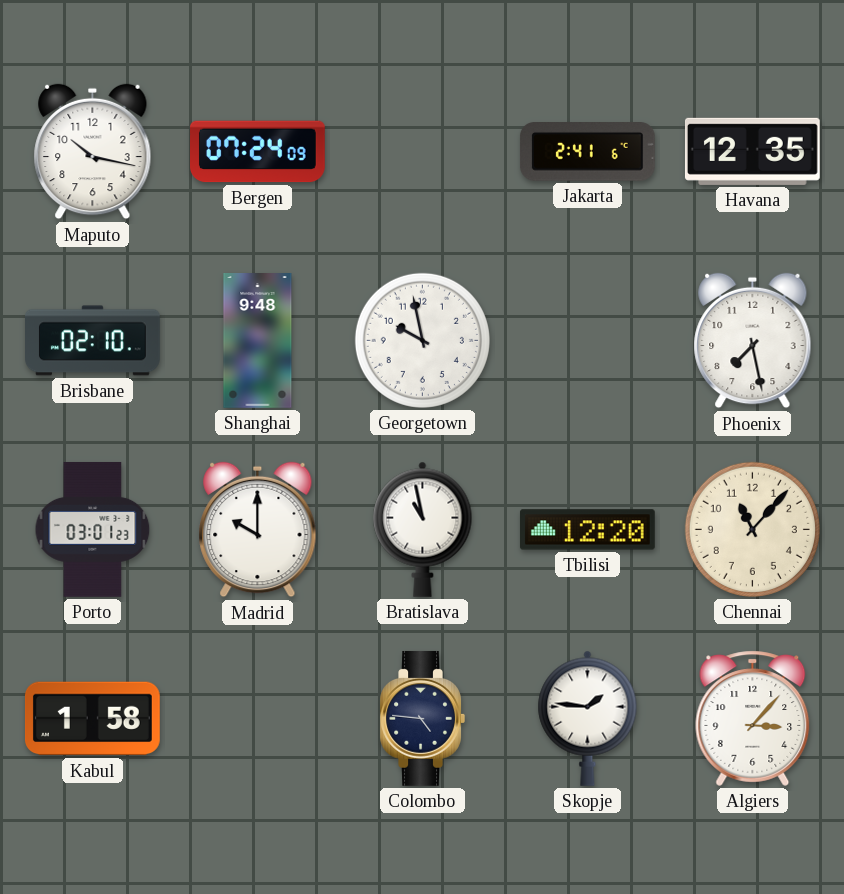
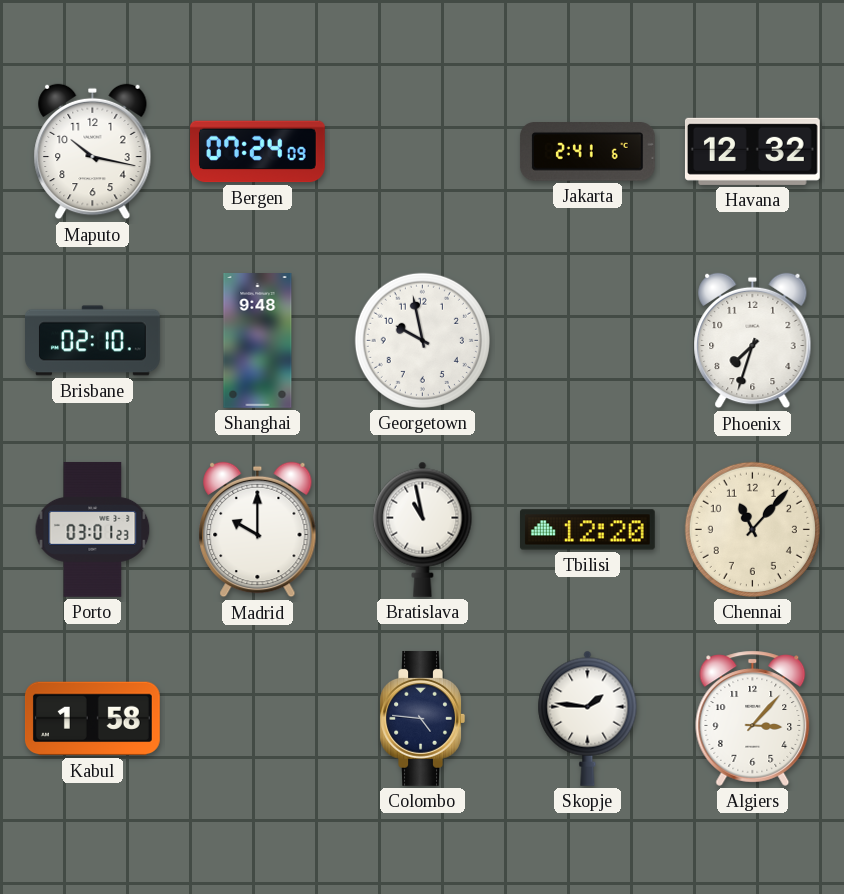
Havana: 12:35 -> 12:32
Phoenix: 7:28 -> 7:33
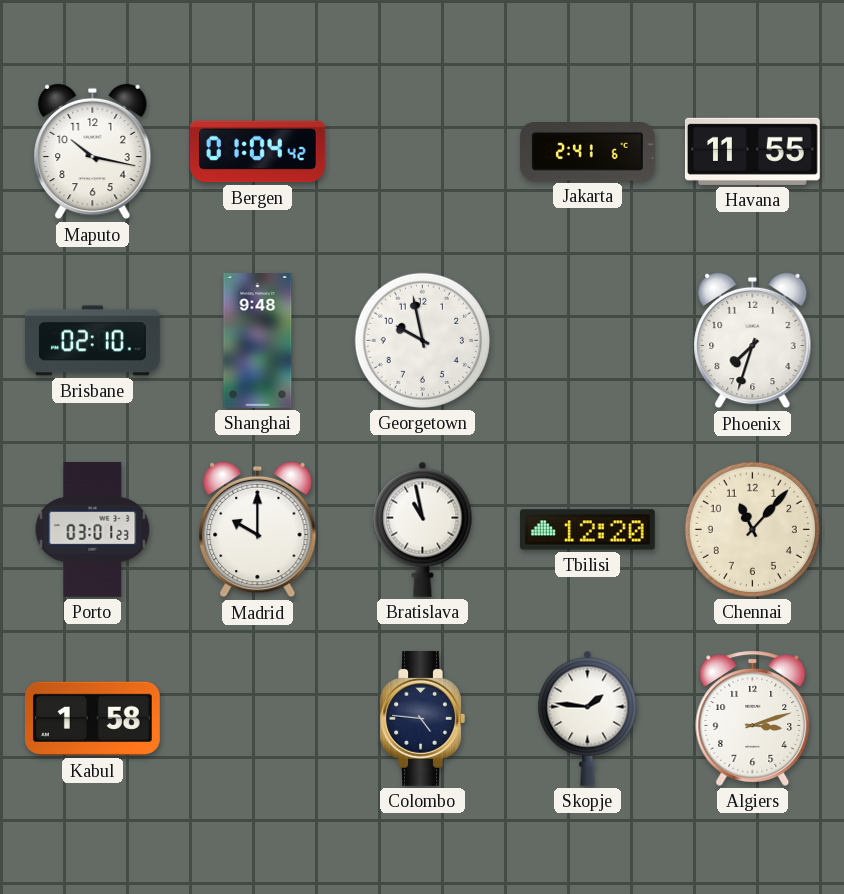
Bergen: 07:24 -> 01:04
Havana: 12:32 -> 11:55
Algiers: 3:07 -> 3:12
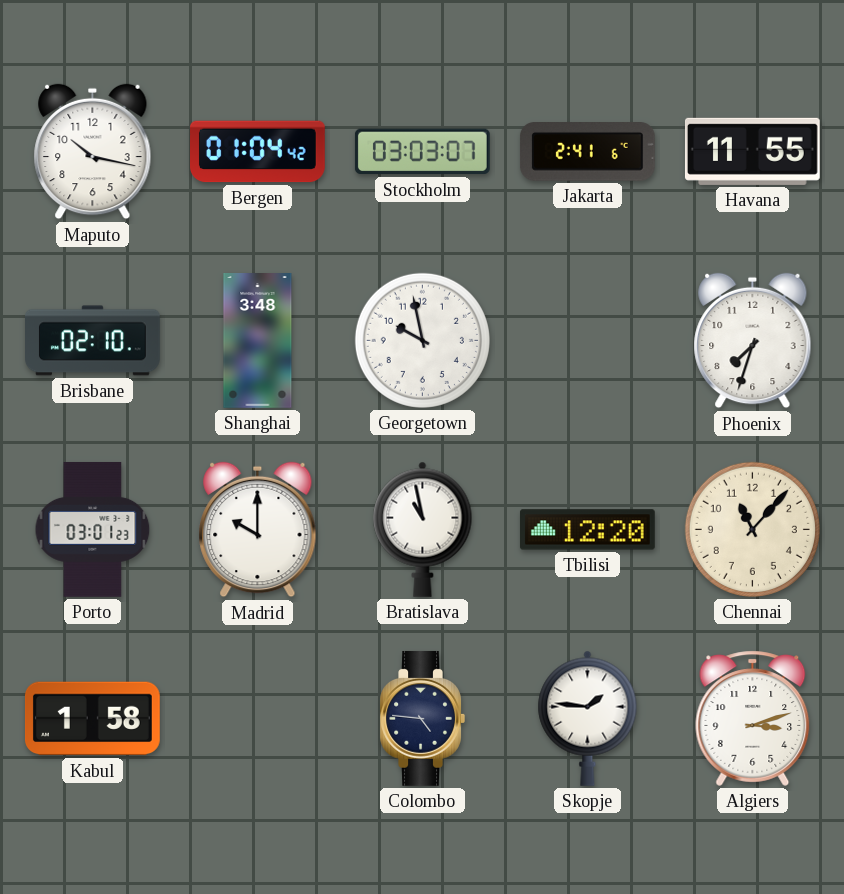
Stockholm: none -> 03:03
Shanghai: 9:48 -> 3:48
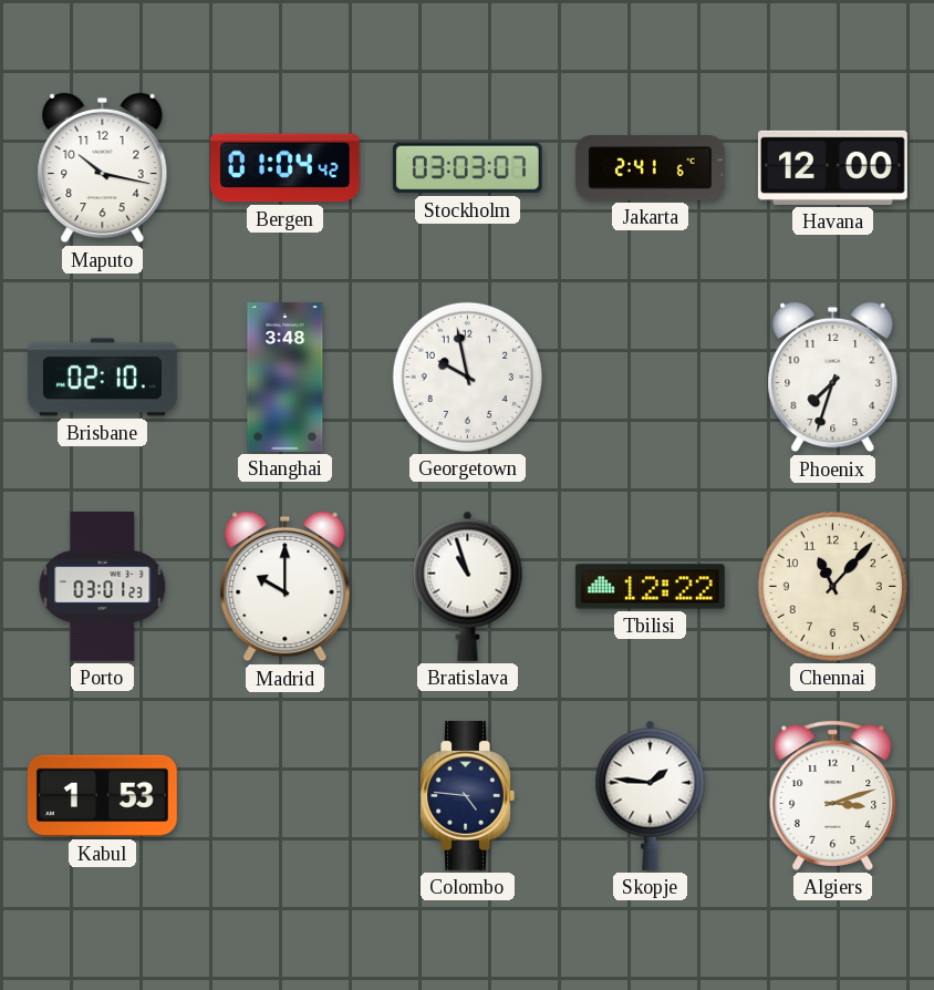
Havana: 11:55 -> 12:00
Bratislava: 10:58 -> 10:57
Tbilisi: 12:20 -> 12:22
Kabul: 1:58 -> 1:53
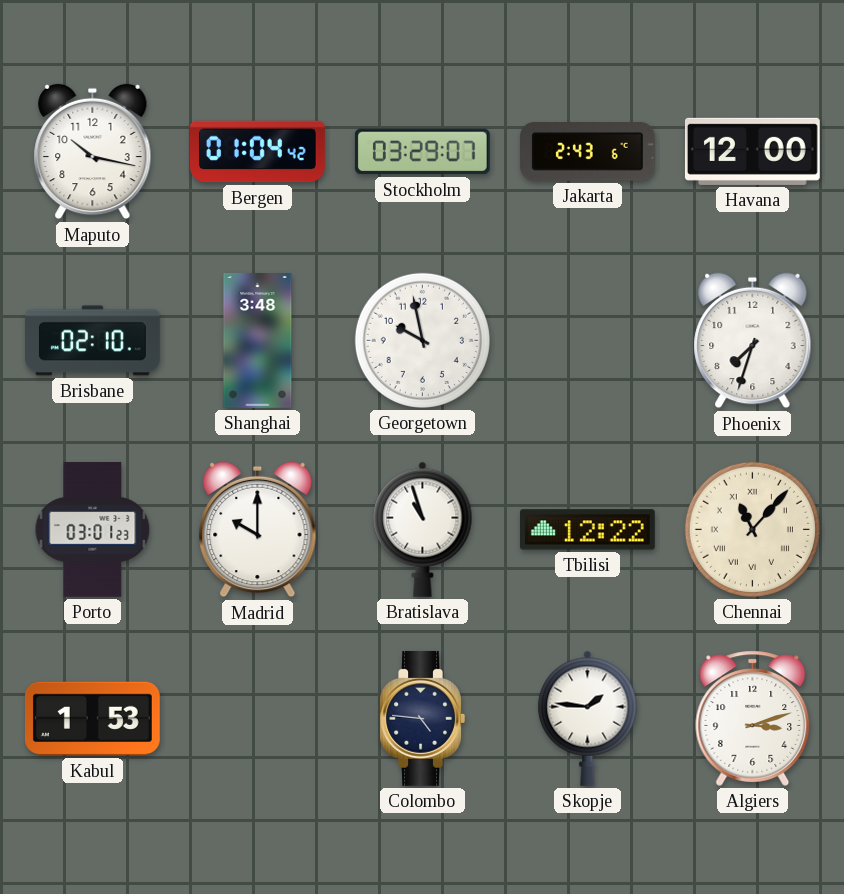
Stockholm: 03:03 -> 03:29
Jakarta: 2:41 -> 2:43
Chennai numerals: Arabic -> Roman
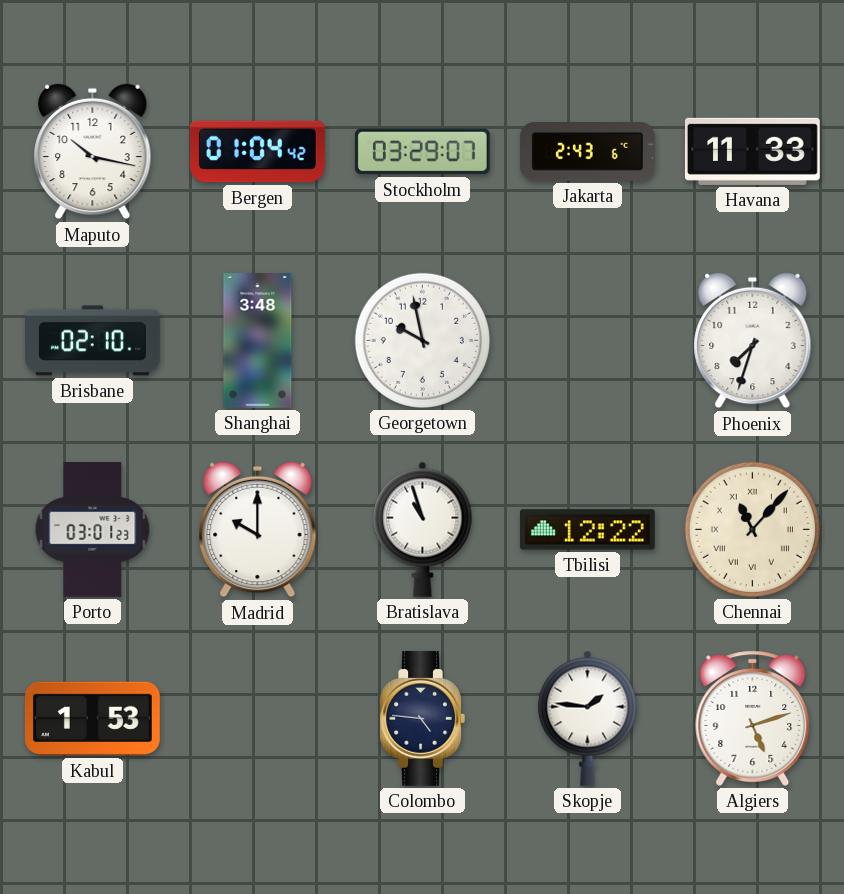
Havana: 12:00 -> 11:33
Algiers: 3:12 -> 5:12
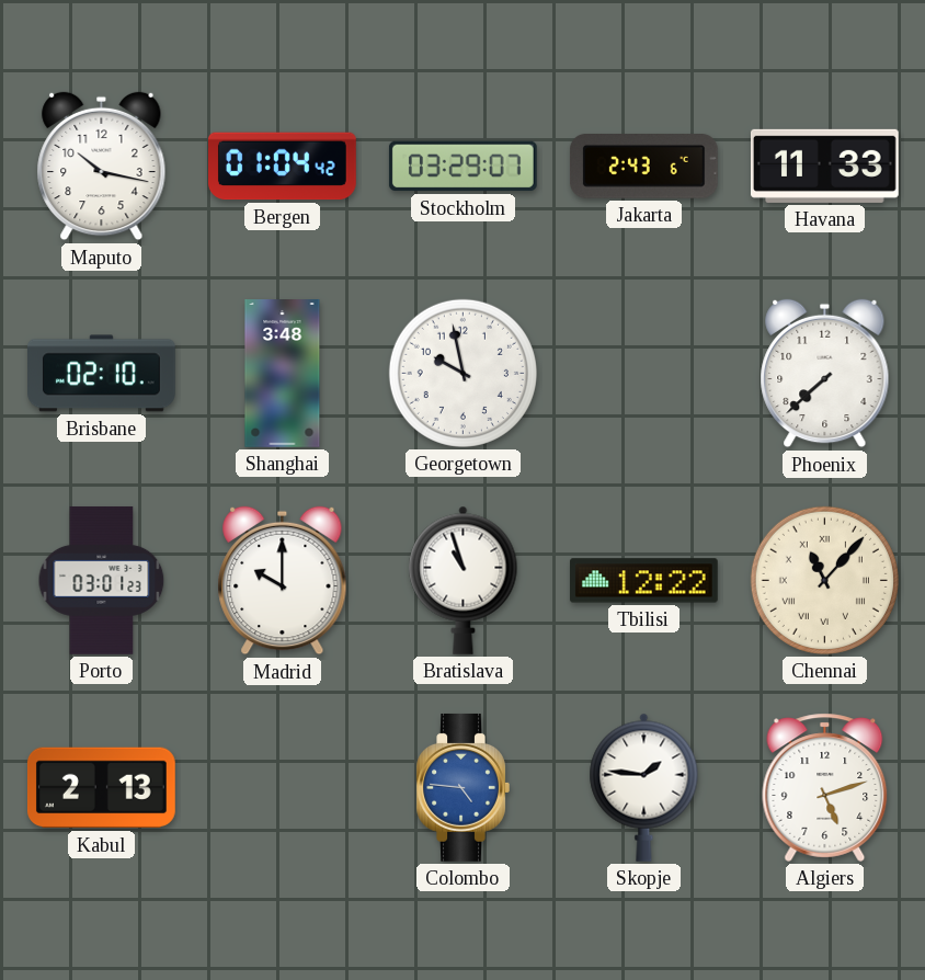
Phoenix: 7:33 -> 7:38
Kabul: 1:53 -> 2:13
Colombo dial: navy -> blue
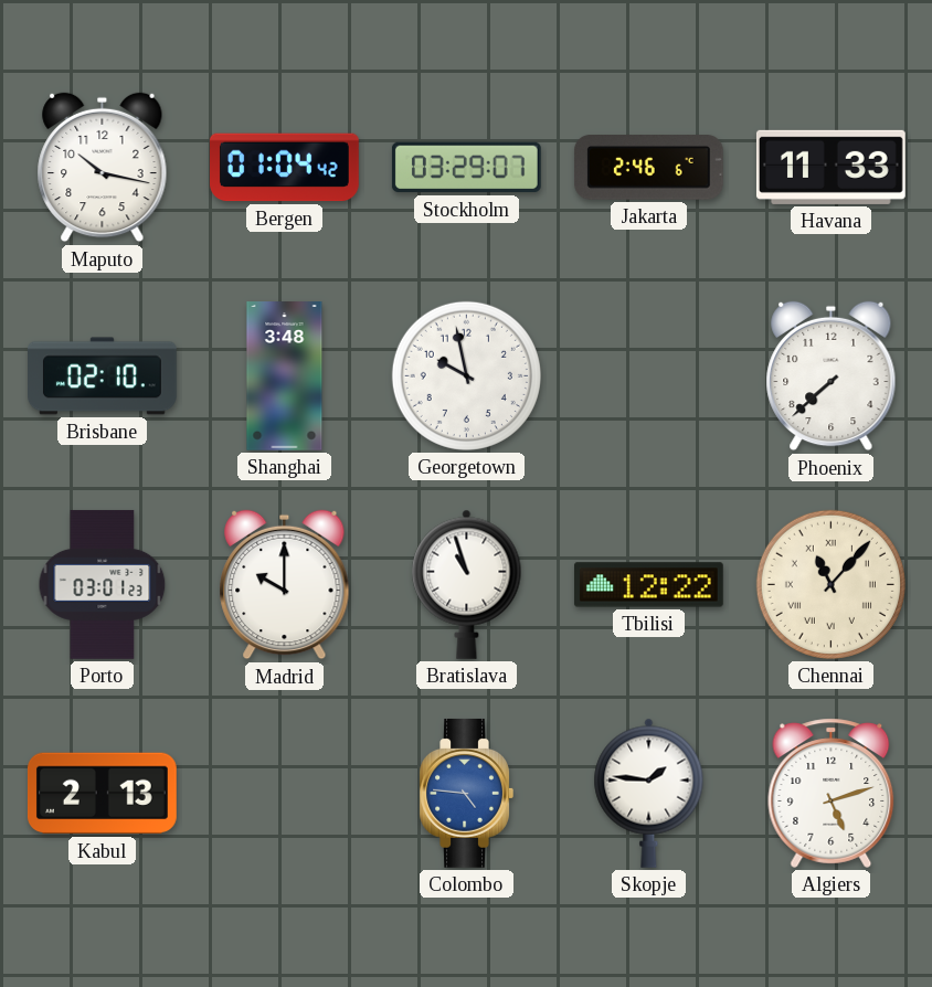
Jakarta: 2:43 -> 2:46
